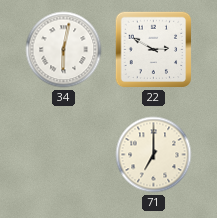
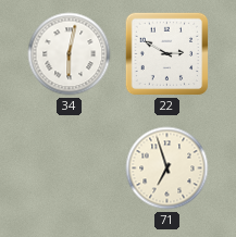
71: 7:00 -> 6:57
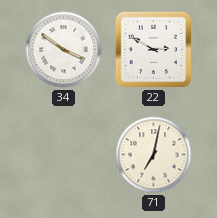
34: 6:02 -> 3:51
71: 6:57 -> 7:02
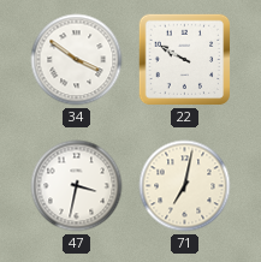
22: 2:50 -> 9:50
47: none -> 3:32
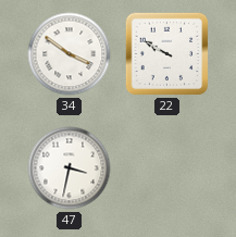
71: 7:02 -> none
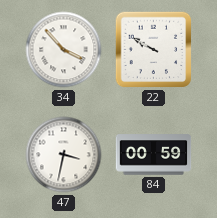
34: 3:51 -> 3:53
84: none -> 00:59
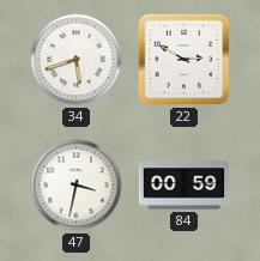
34: 3:53 -> 5:42
22: 9:50 -> 2:50
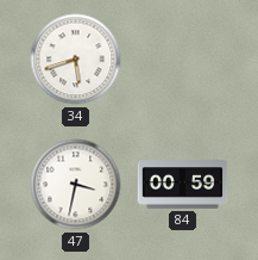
22: 2:50 -> none
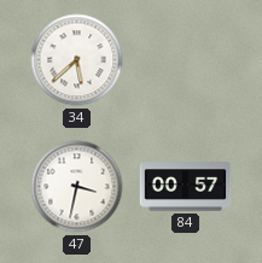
34: 5:42 -> 5:38
84: 00:59 -> 00:57
